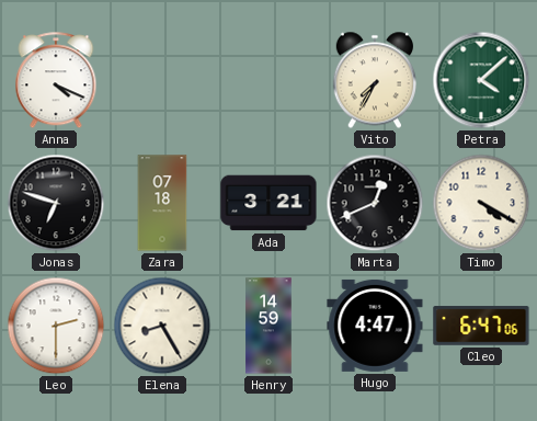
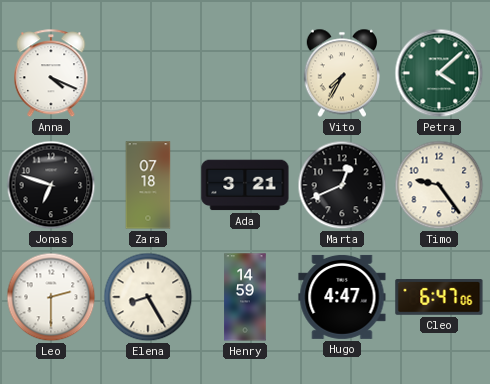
Timo: 4:20 -> 9:24
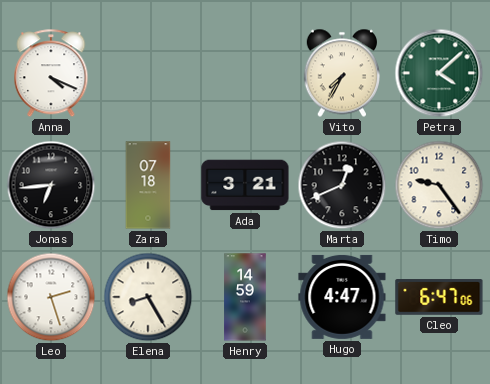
Jonas: 6:48 -> 6:44
Leo: 2:30 -> 2:27
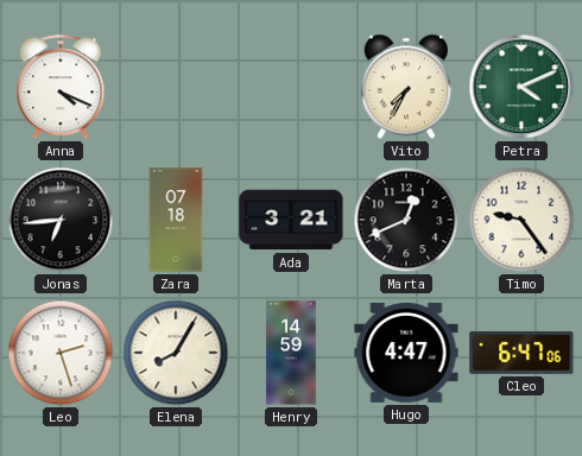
Petra: 4:08 -> 4:11
Elena: 8:25 -> 8:05
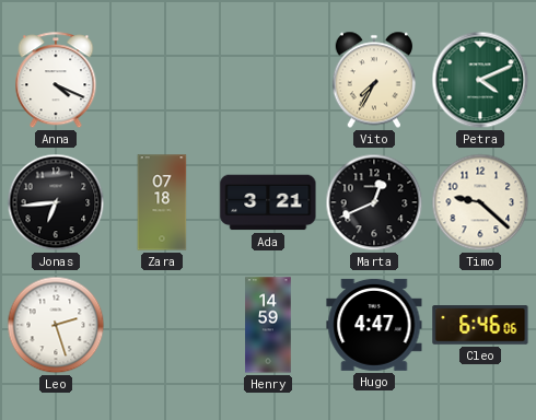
Timo: 9:24 -> 9:22
Elena: 8:05 -> none
Cleo: 6:47 -> 6:46
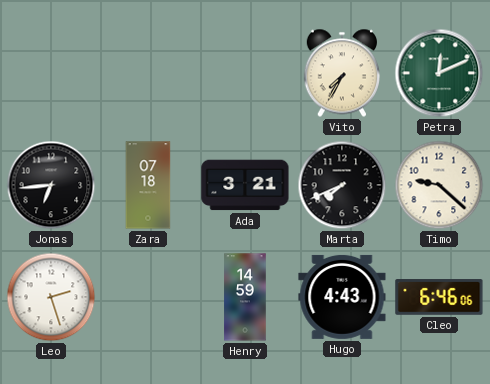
Anna: 4:19 -> none
Petra: 4:11 -> 12:11
Marta: 12:41 -> 7:41
Hugo: 4:47 -> 4:43
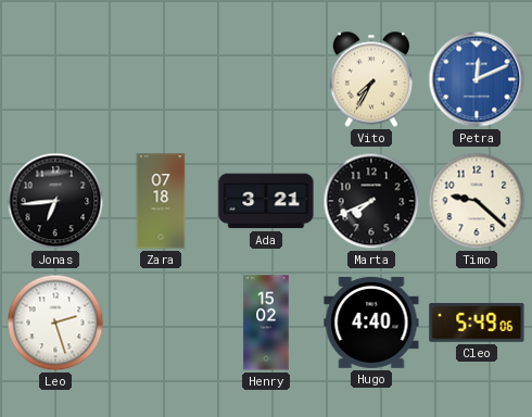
Petra dial: green -> blue
Henry: 14:59 -> 15:02
Hugo: 4:43 -> 4:40
Cleo: 6:46 -> 5:49
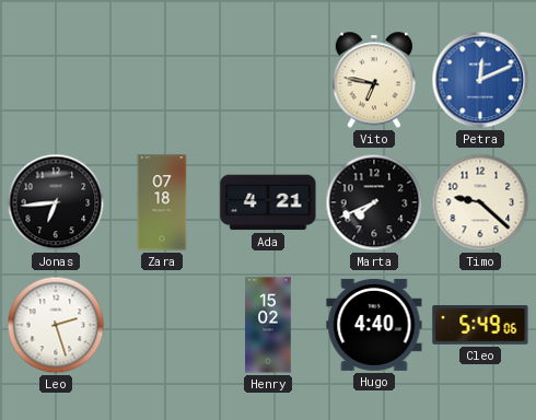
Vito: 7:35 -> 6:47
Ada: 3:21 -> 4:21
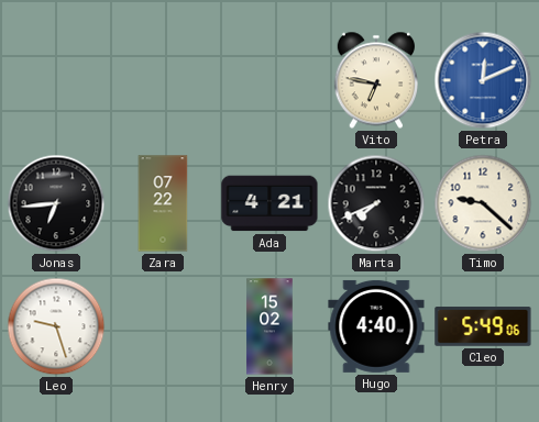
Zara: 07:18 -> 07:22
Leo: 2:27 -> 9:27
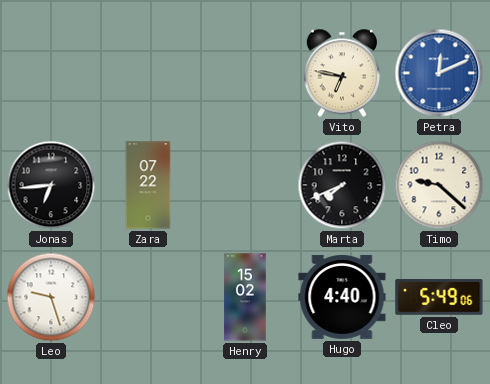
Ada: 4:21 -> none
